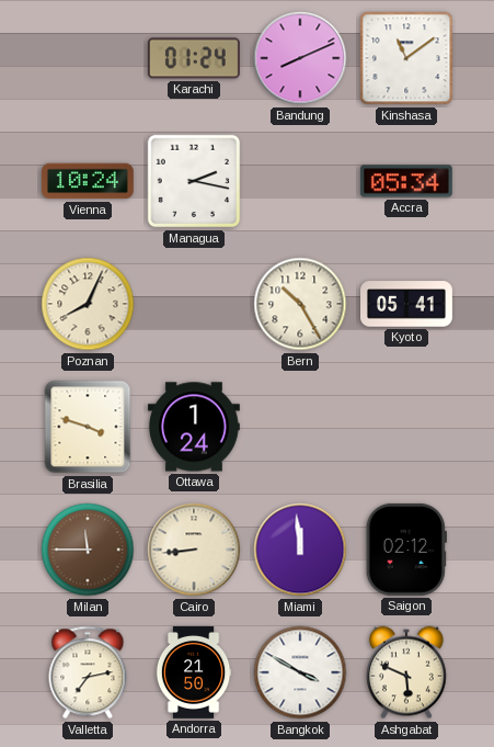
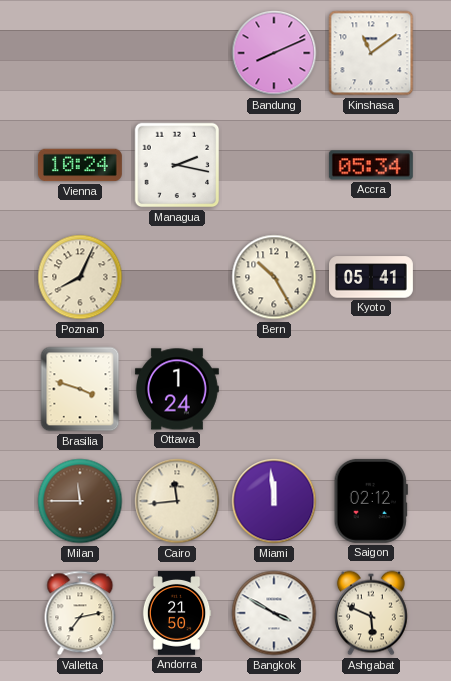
Karachi: 01:24 -> none
Cairo: 8:44 -> 11:44
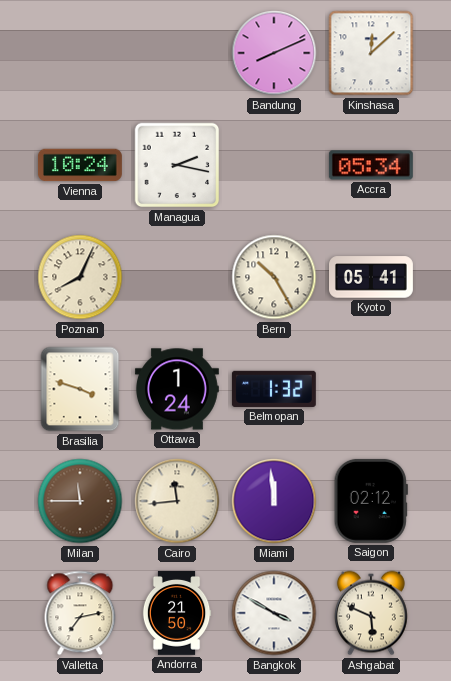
Kinshasa: 11:09 -> 12:08
Belmopan: none -> 1:32
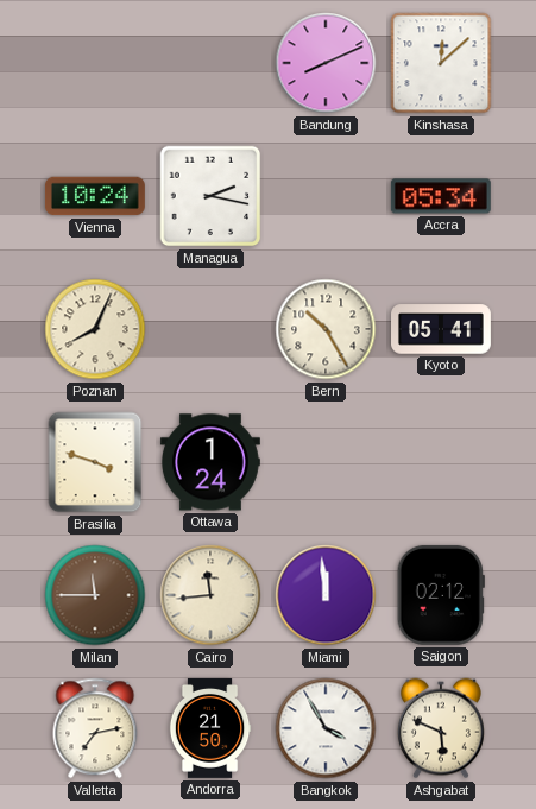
Belmopan: 1:32 -> none
Bangkok: 3:50 -> 3:55
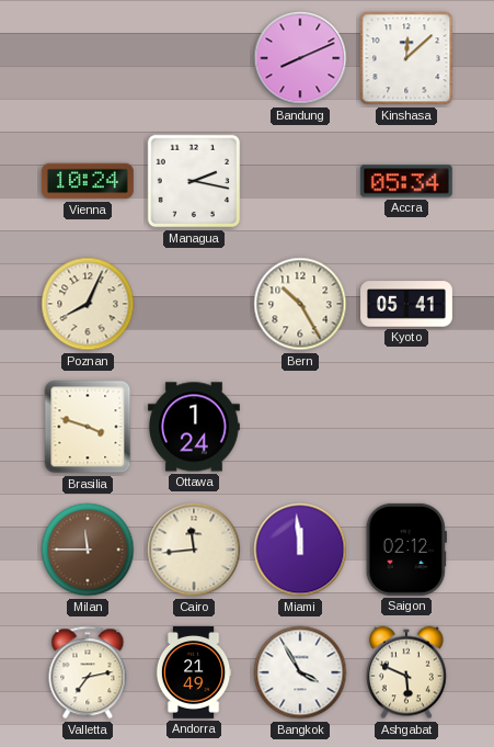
Andorra: 21:50 -> 21:49
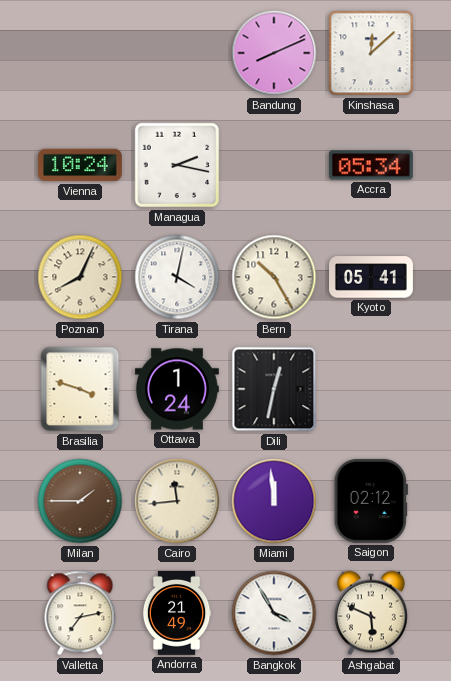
Tirana: none -> 4:02
Dili: none -> 12:32
Milan: 11:45 -> 1:45
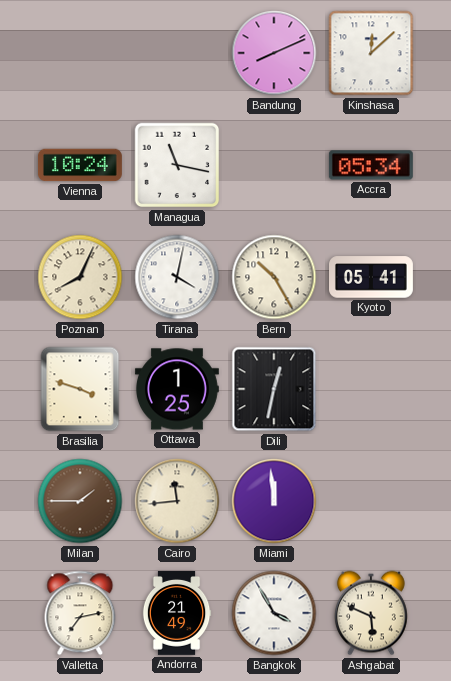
Managua: 2:17 -> 11:17
Ottawa: 1:24 -> 1:25
Saigon: 02:12 -> none
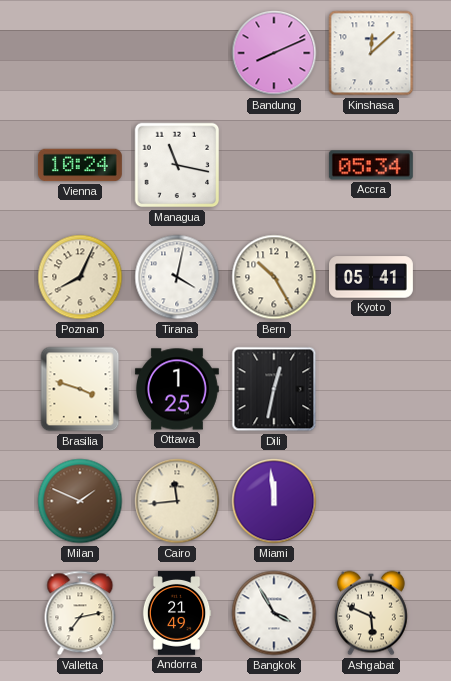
Milan: 1:45 -> 1:49
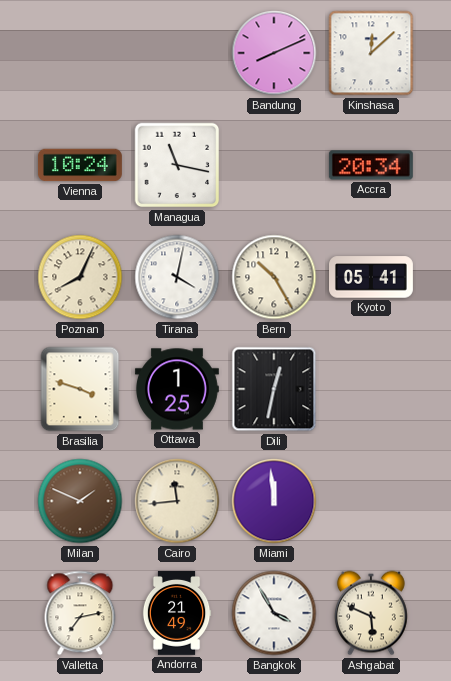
Accra: 05:34 -> 20:34
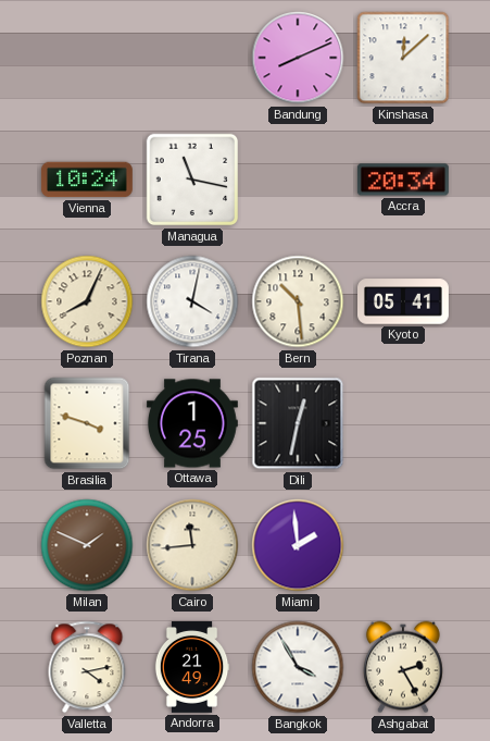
Bern: 10:25 -> 10:29
Miami: 11:59 -> 1:59
Valletta: 7:13 -> 4:13
Ashgabat: 5:49 -> 2:25
